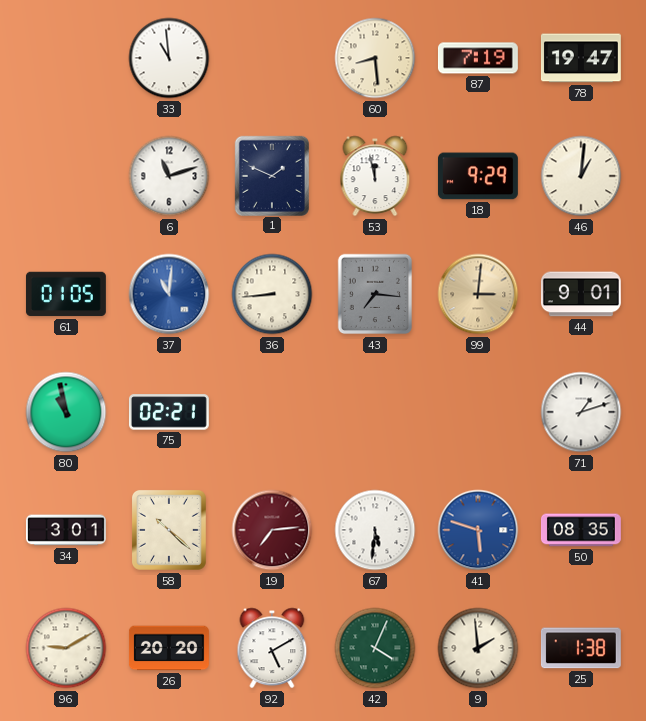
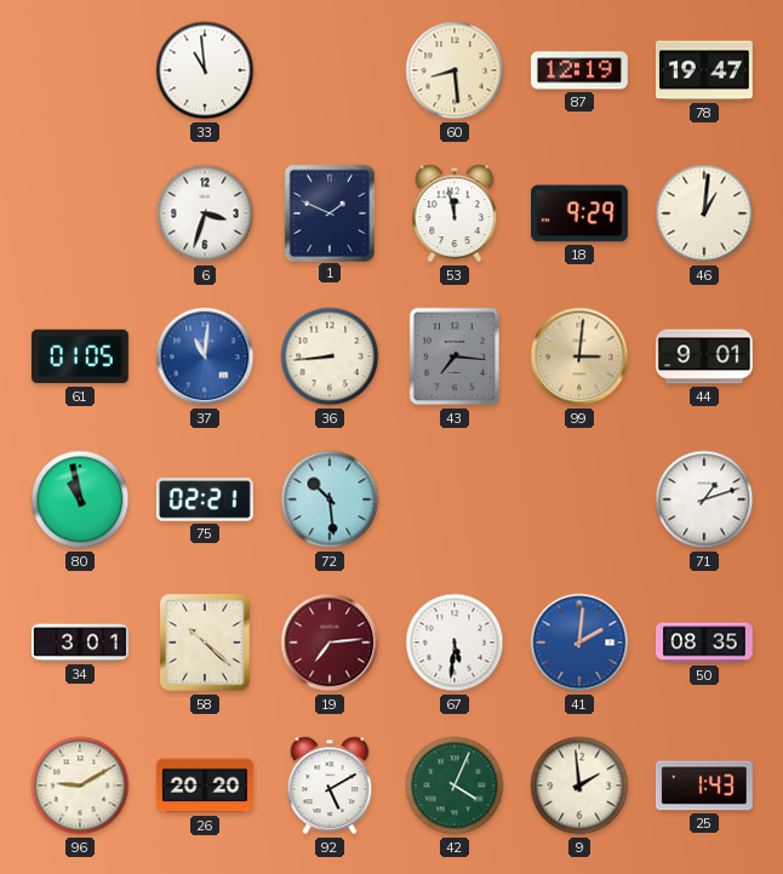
87: 7:19 -> 12:19
6: 11:12 -> 3:33
72: none -> 10:29
41: 5:48 -> 2:01
25: 1:38 -> 1:43
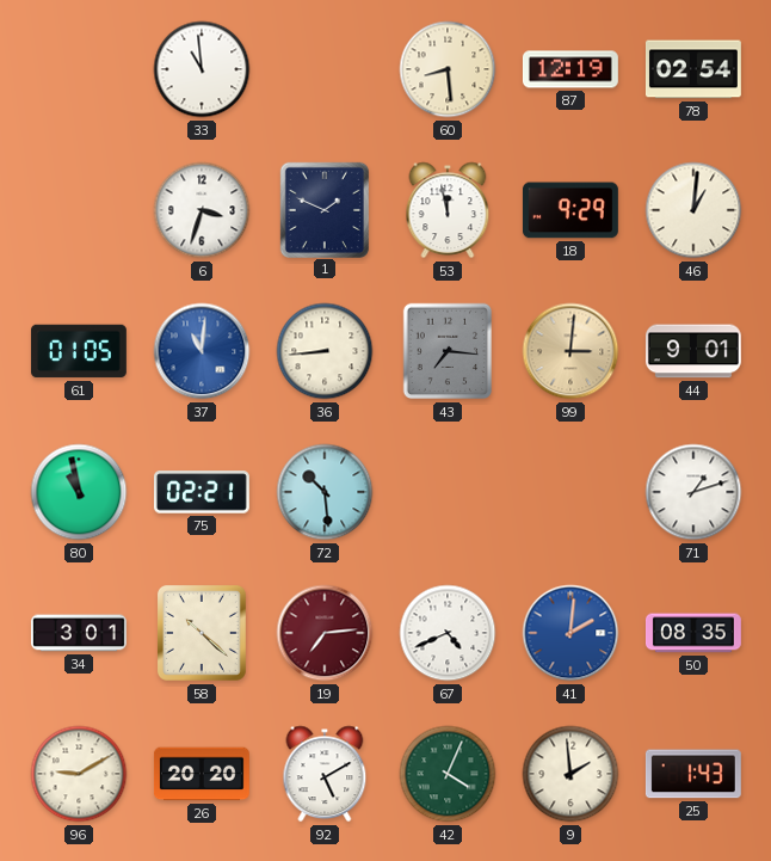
78: 19:47 -> 02:54
67: 5:31 -> 4:41
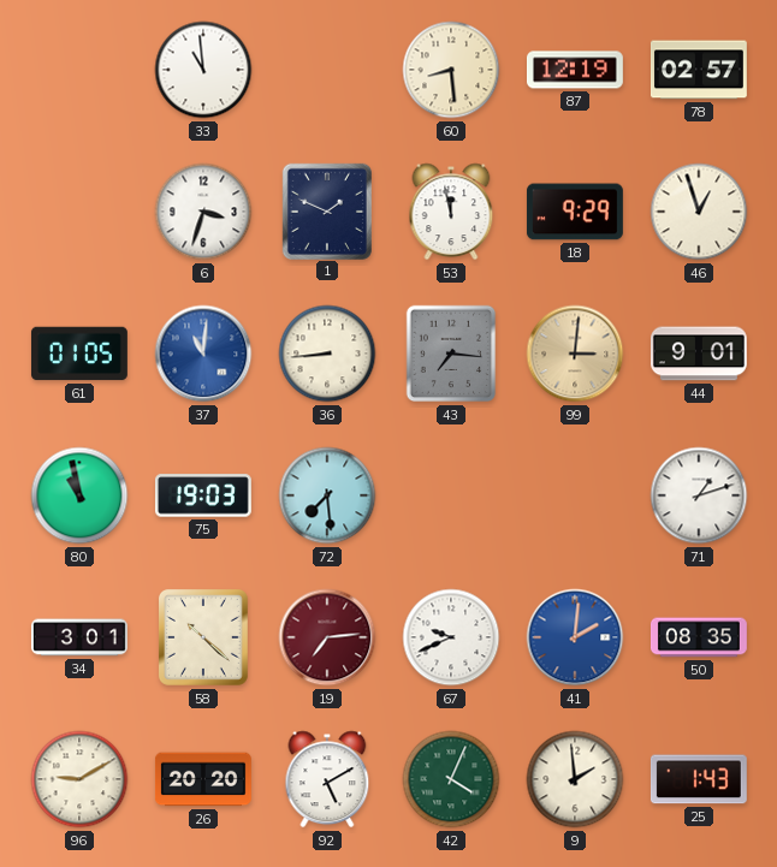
78: 02:54 -> 02:57
46: 1:01 -> 12:57
75: 02:21 -> 19:03
72: 10:29 -> 7:29
67: 4:41 -> 9:41
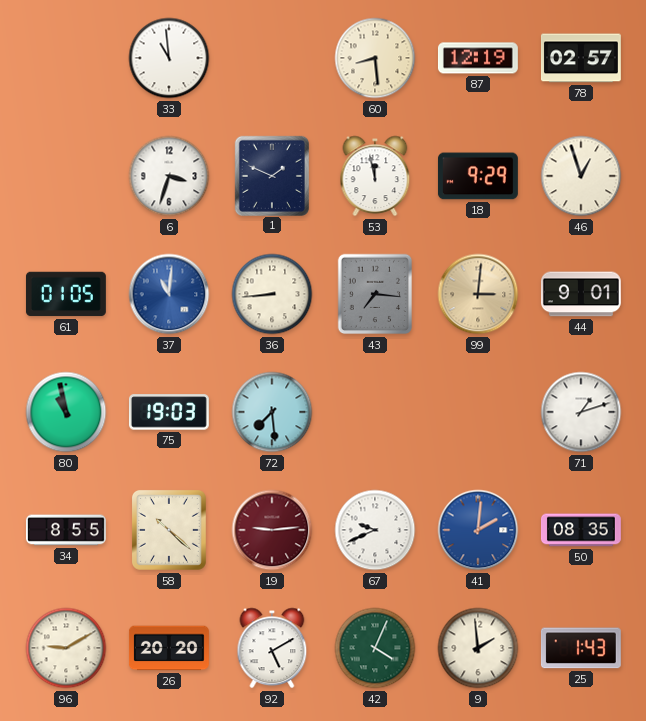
34: 3:01 -> 8:55
19: 7:14 -> 9:14
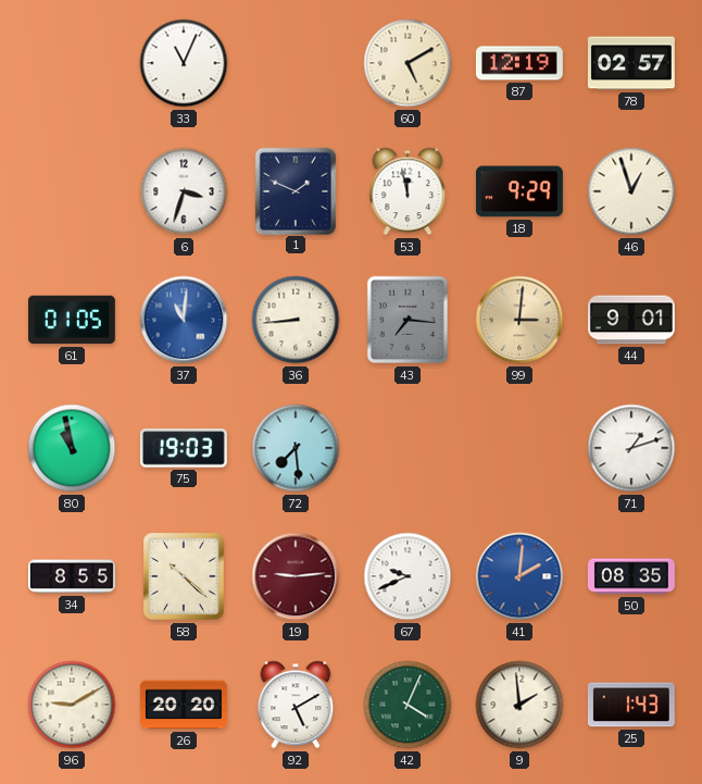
33: 10:59 -> 11:04
60: 8:29 -> 5:10
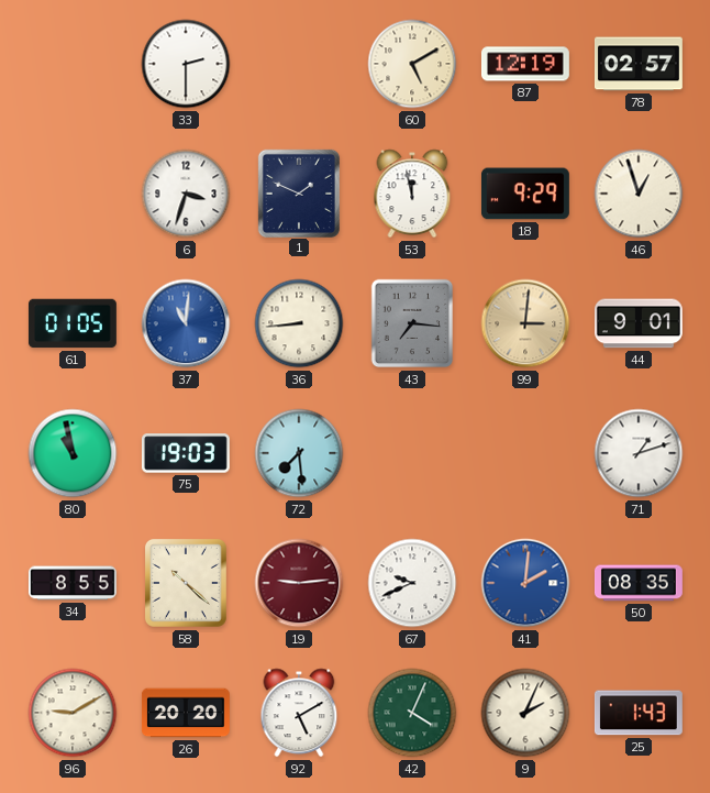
33: 11:04 -> 2:30
9: 1:59 -> 2:04
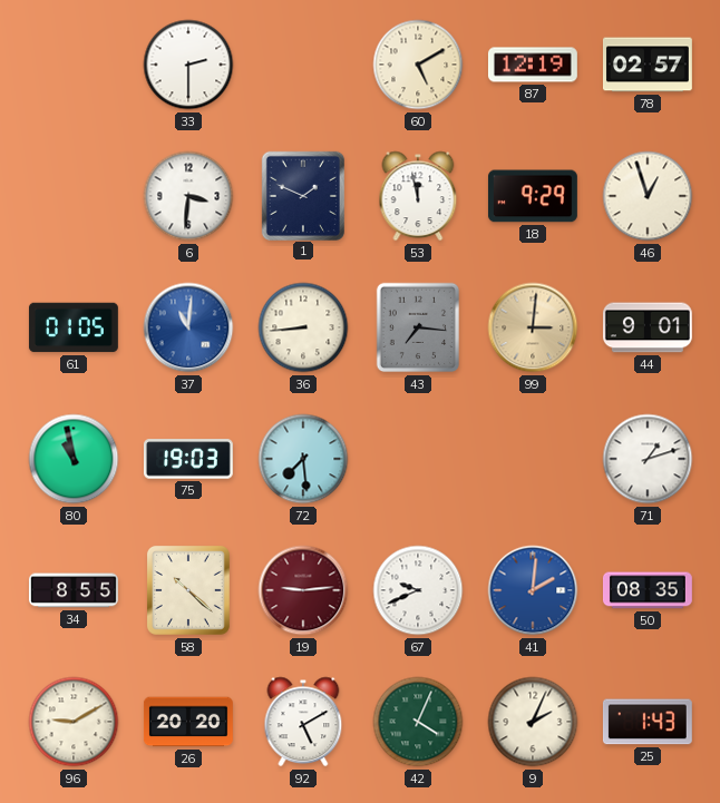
6: 3:33 -> 3:31
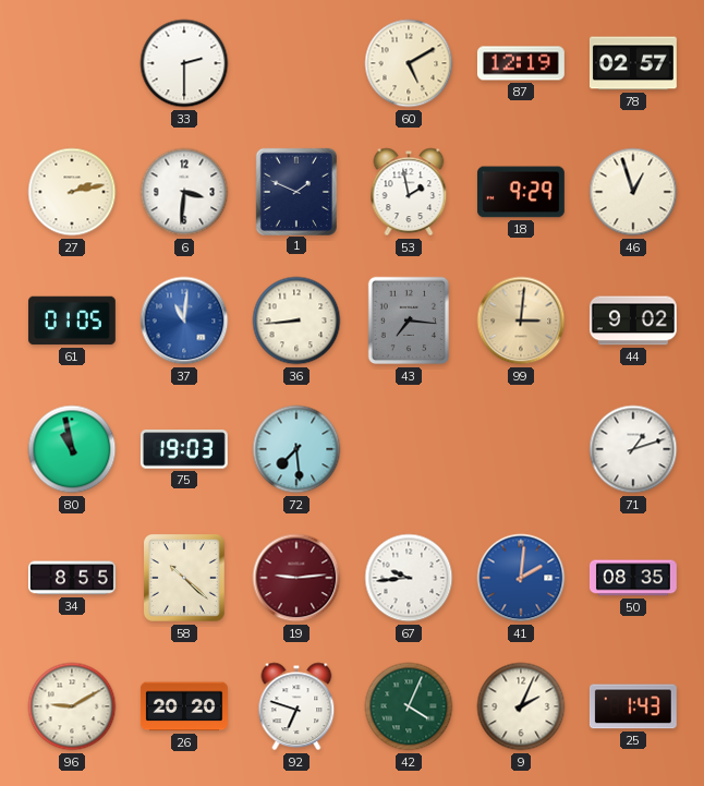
27: none -> 2:13
53: 11:58 -> 1:58
44: 9:01 -> 9:02
67: 9:41 -> 9:44
92: 5:10 -> 6:48
